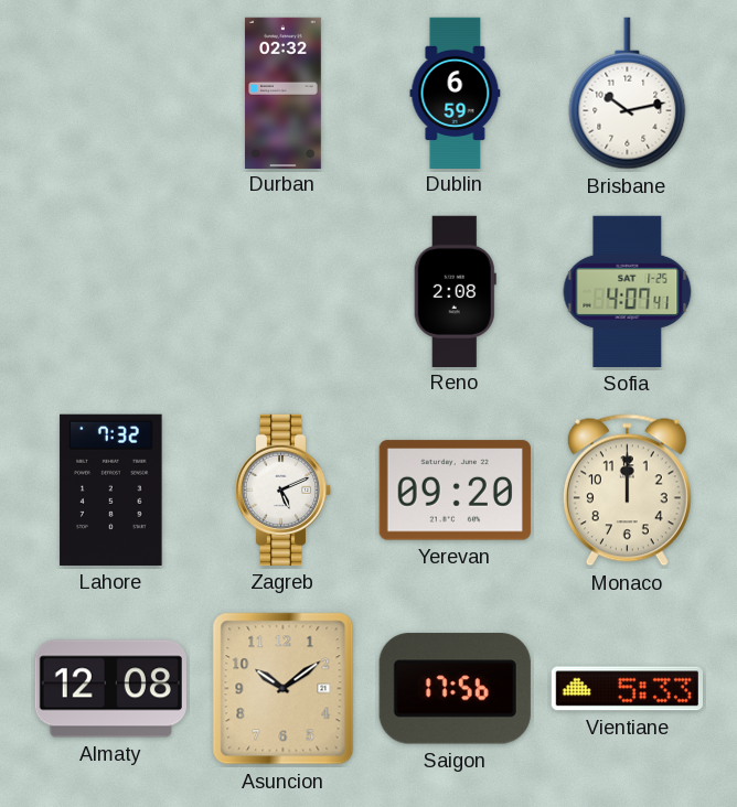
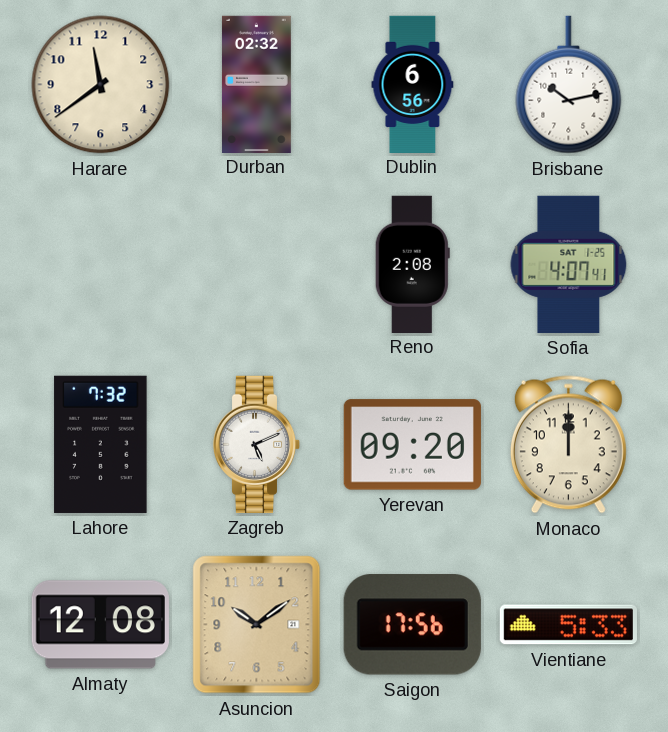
Harare: none -> 11:39
Dublin: 6:59 -> 6:56
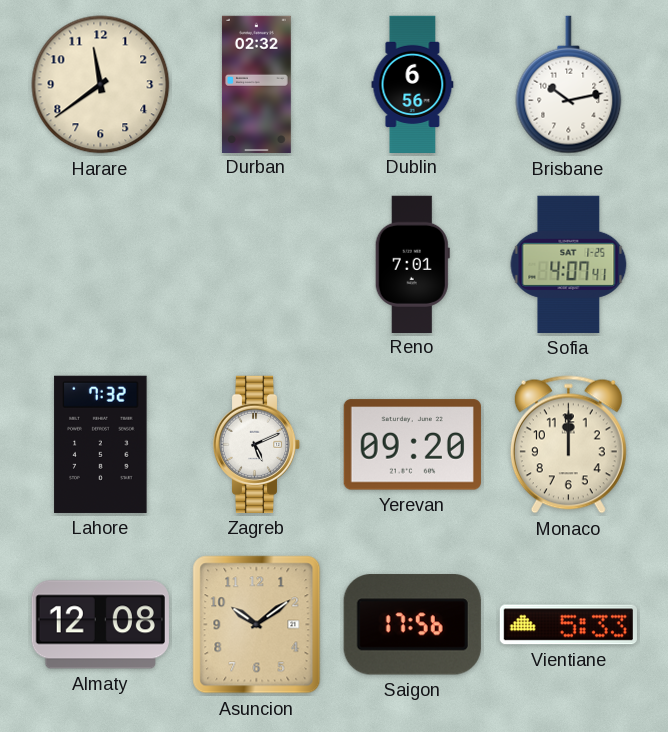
Reno: 2:08 -> 7:01
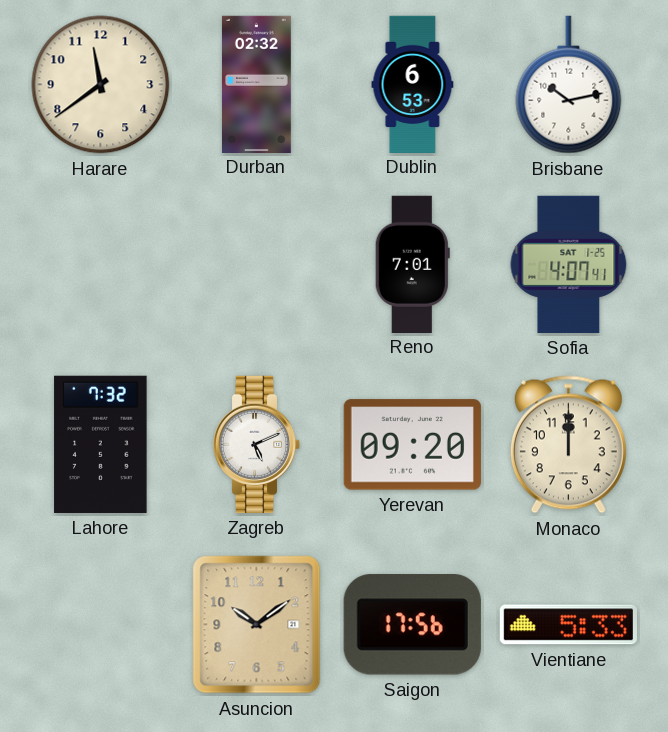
Dublin: 6:56 -> 6:53
Almaty: 12:08 -> none
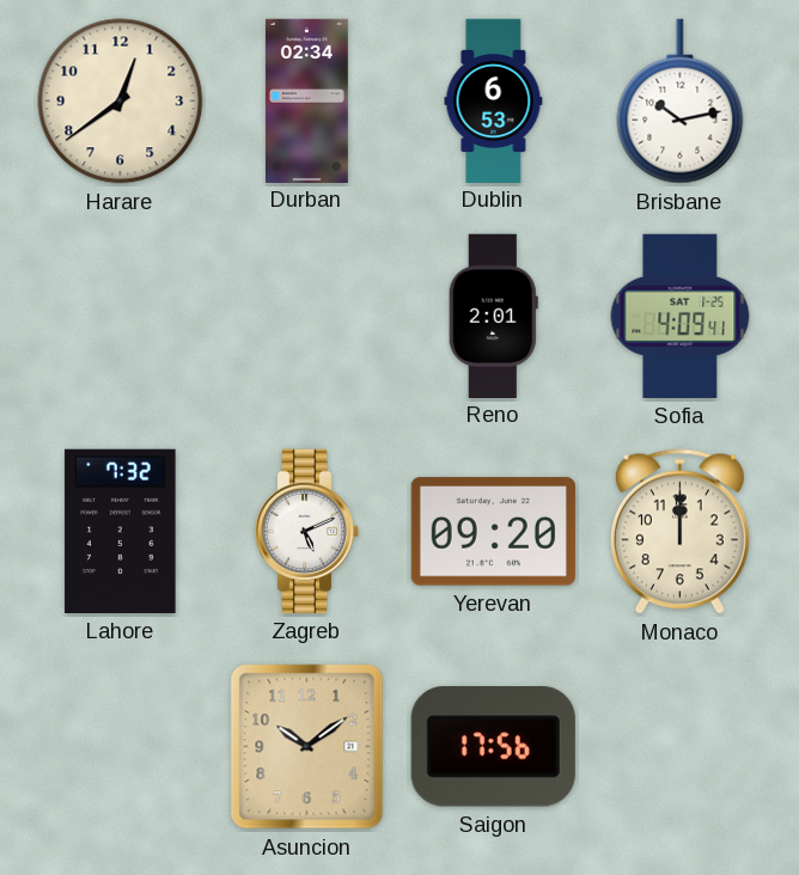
Harare: 11:39 -> 12:39
Durban: 02:32 -> 02:34
Reno: 7:01 -> 2:01
Sofia: 4:07 -> 4:09
Vientiane: 5:33 -> none
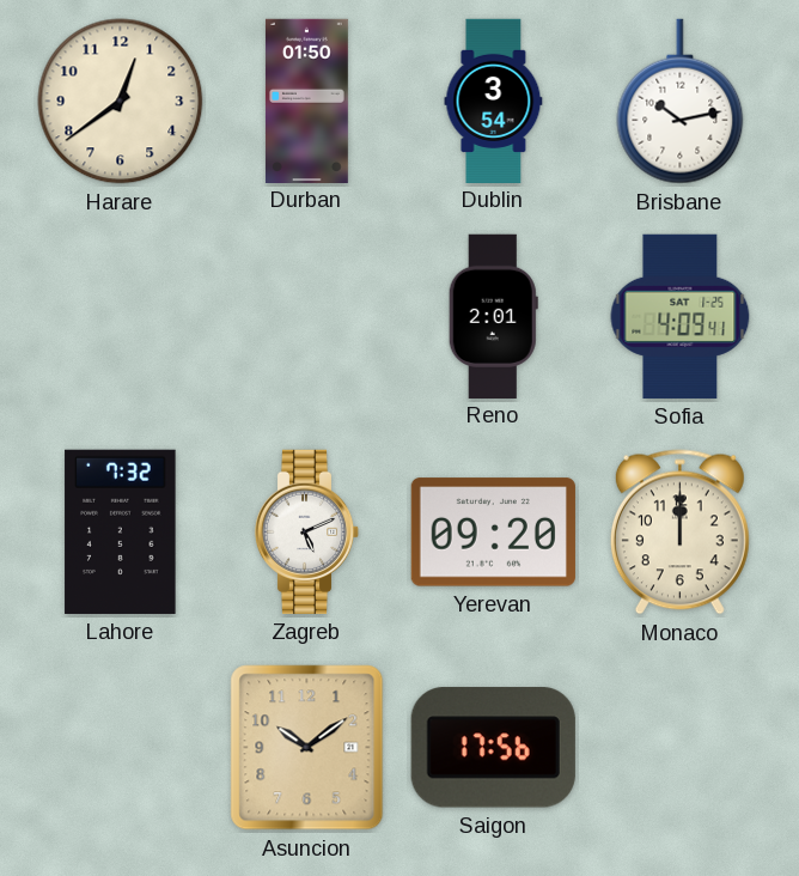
Durban: 02:34 -> 01:50
Dublin: 6:53 -> 3:54
